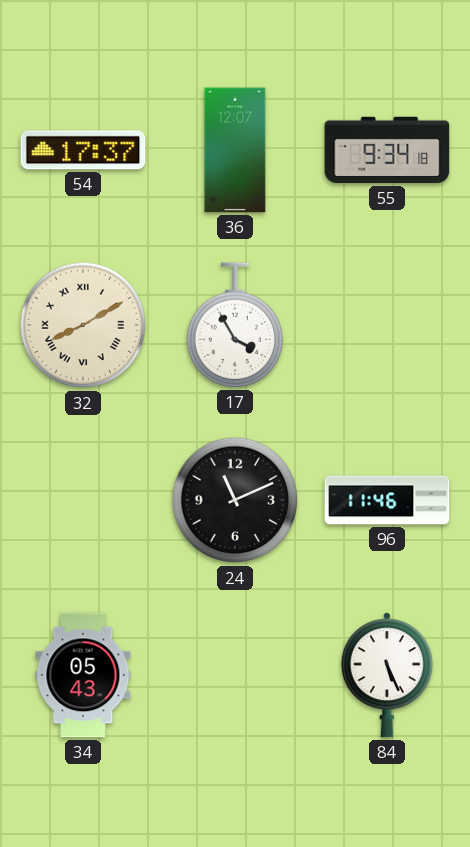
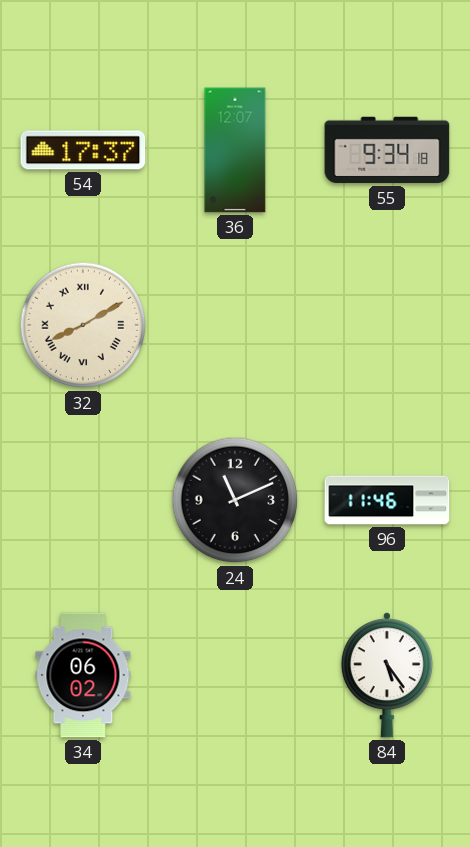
17: 3:55 -> none
34: 05:43 -> 06:02
84: 5:26 -> 5:24
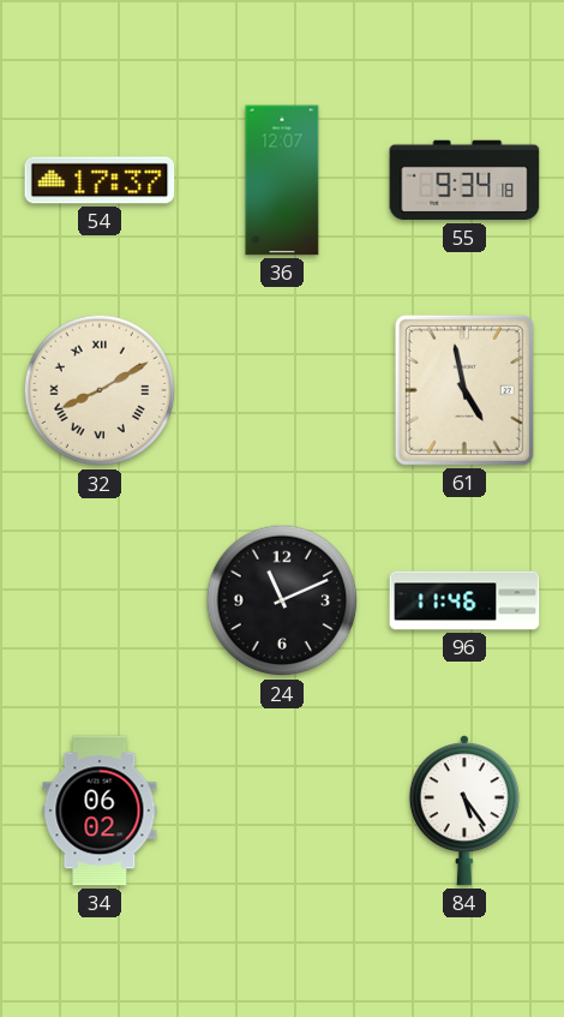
61: none -> 4:58
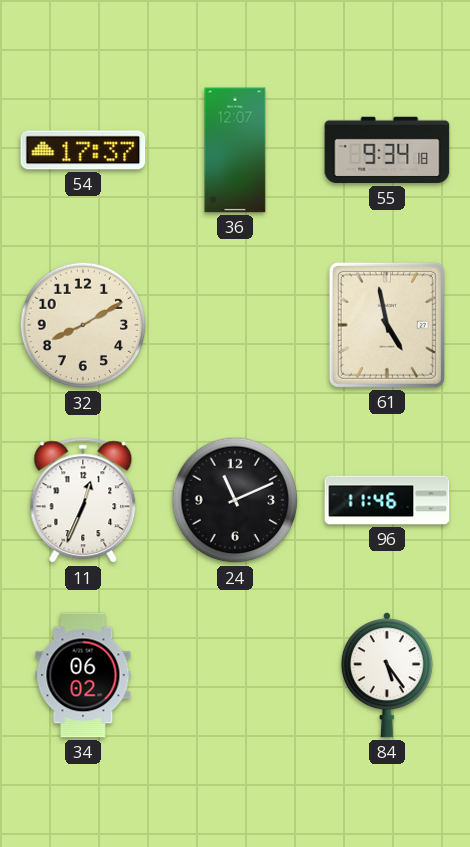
32 numerals: Roman -> Arabic
11: none -> 12:34
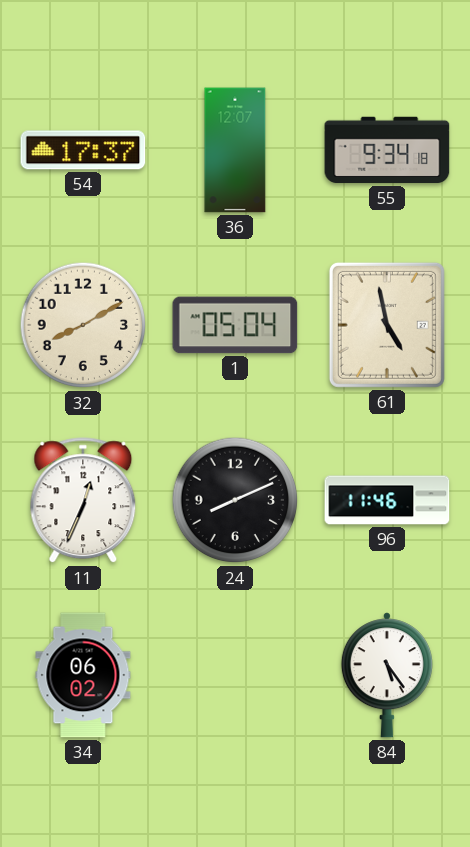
1: none -> 05:04
24: 11:11 -> 8:11
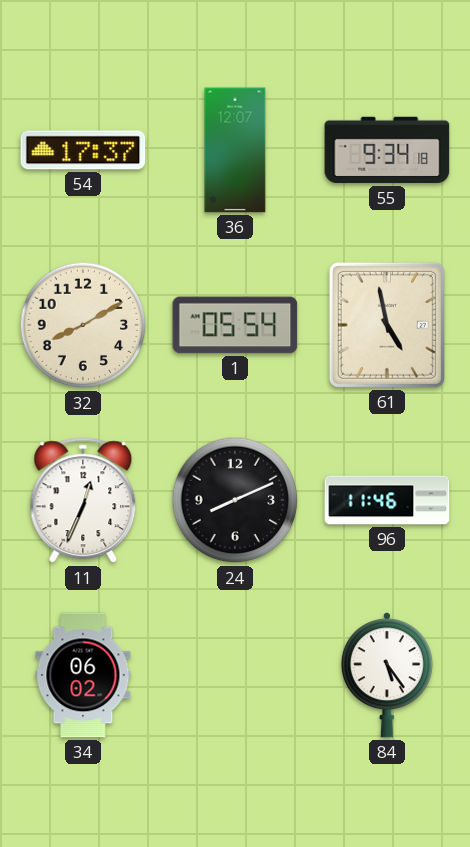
1: 05:04 -> 05:54
